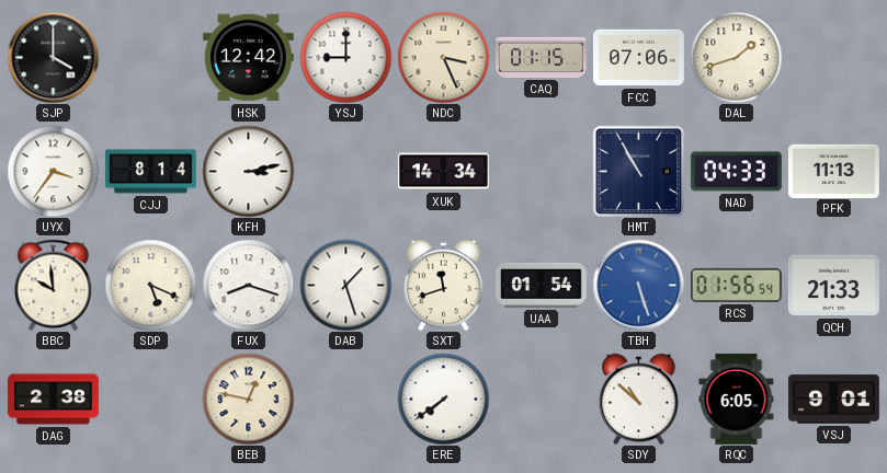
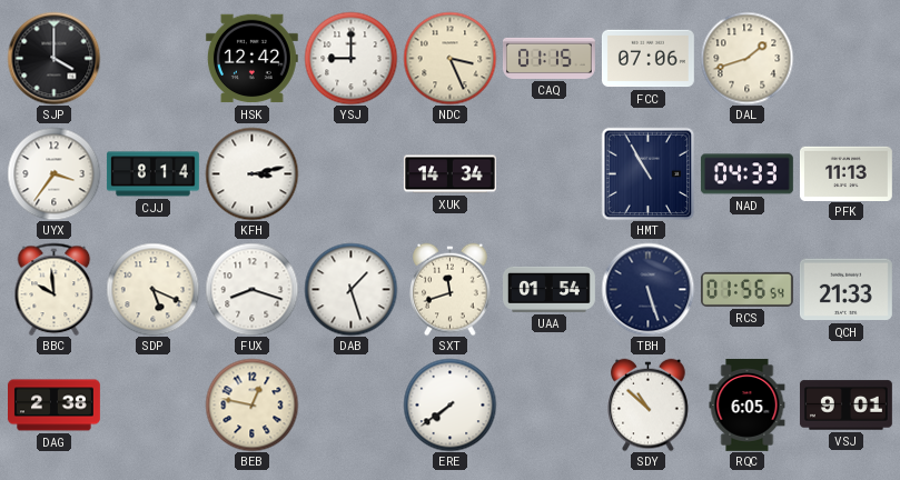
TBH dial: blue -> navy
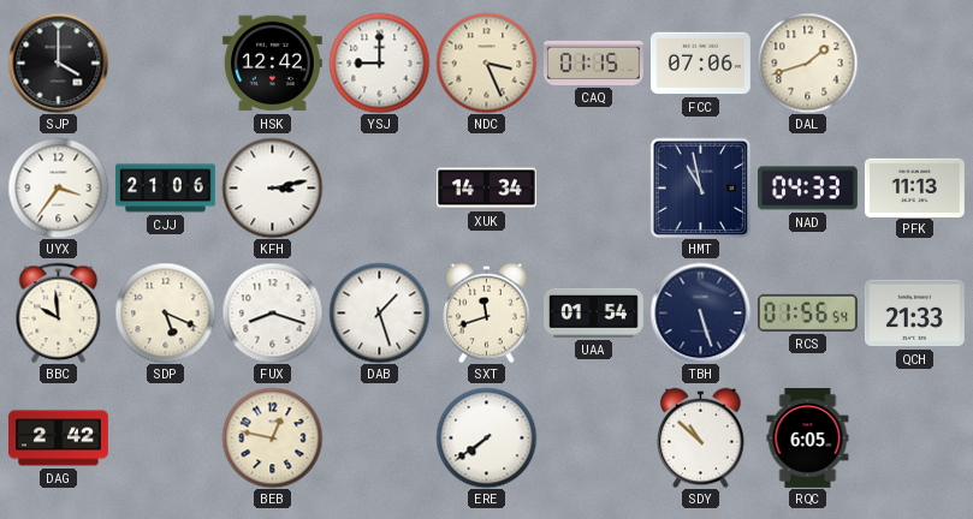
CJJ: 8:14 -> 21:06
HMT: 10:55 -> 10:58
DAG: 2:38 -> 2:42
VSJ: 9:01 -> none
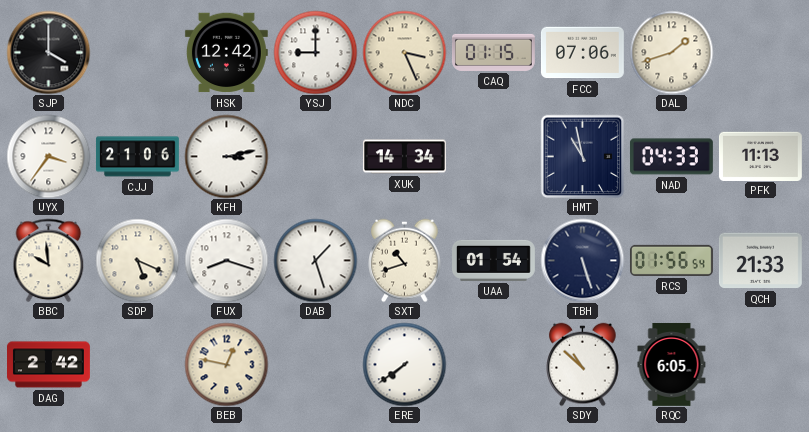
SXT: 11:42 -> 10:42
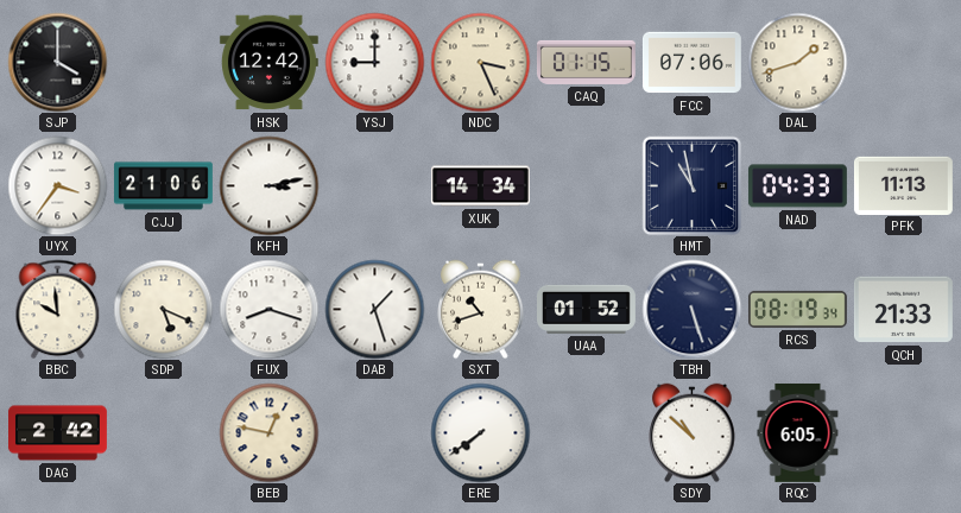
UAA: 01:54 -> 01:52
RCS: 01:56 -> 08:19
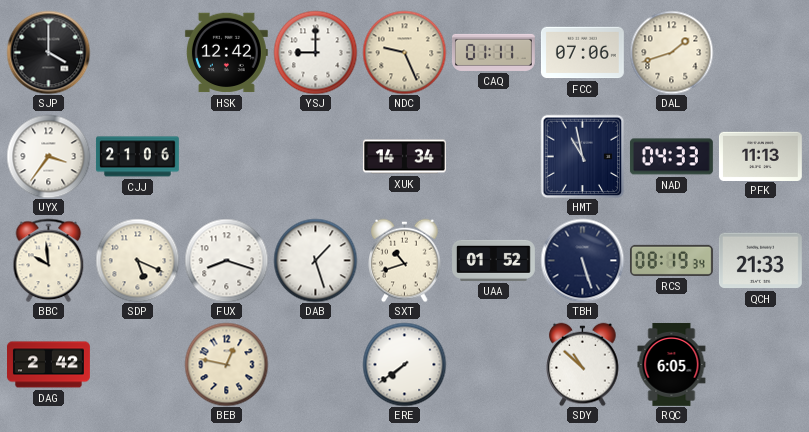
NDC: 3:26 -> 9:26
CAQ: 01:15 -> 01:11
KFH: 3:13 -> none
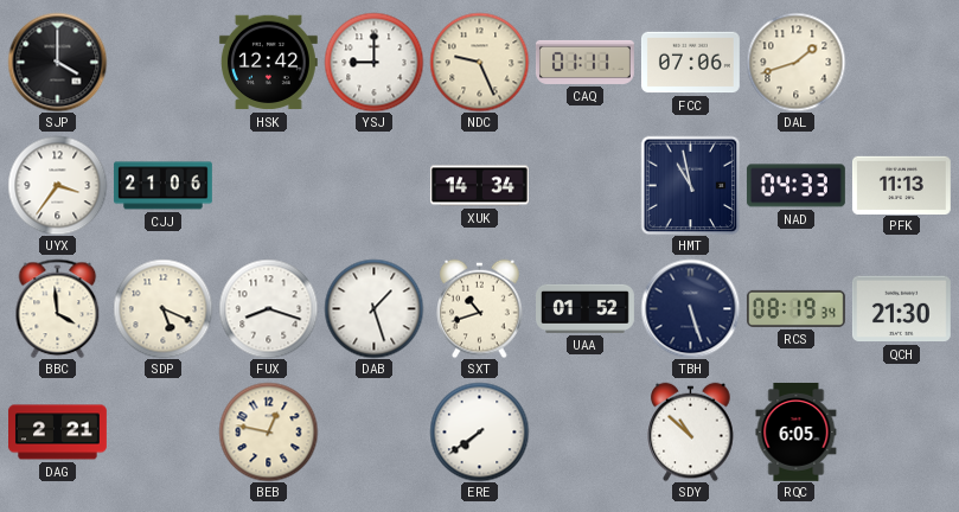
BBC: 9:59 -> 3:59
QCH: 21:33 -> 21:30
DAG: 2:42 -> 2:21
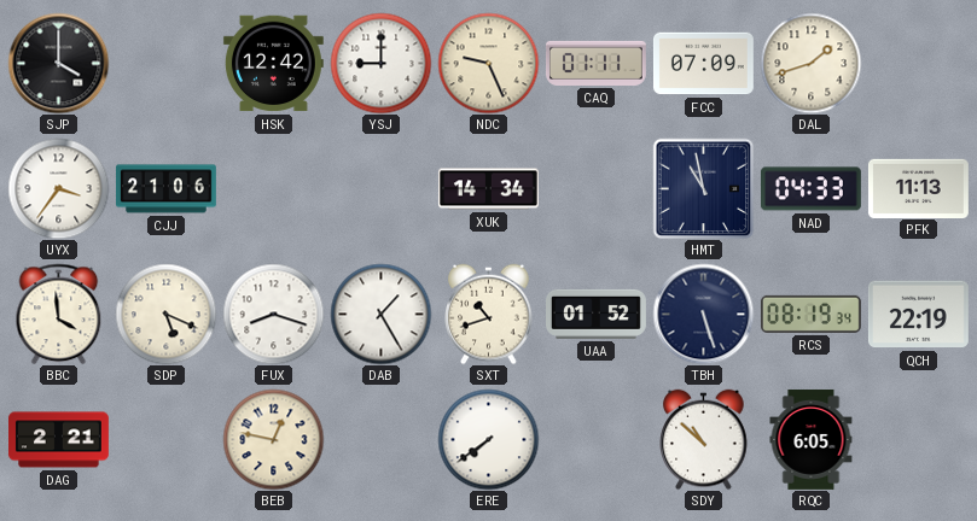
FCC: 07:06 -> 07:09
DAB: 1:27 -> 1:25
QCH: 21:30 -> 22:19
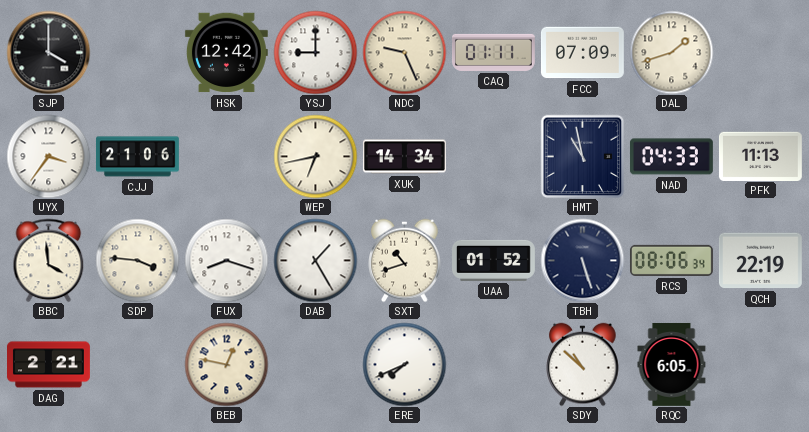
WEP: none -> 6:43
SDP: 5:19 -> 3:46
RCS: 08:19 -> 08:06
ERE: 7:39 -> 7:41
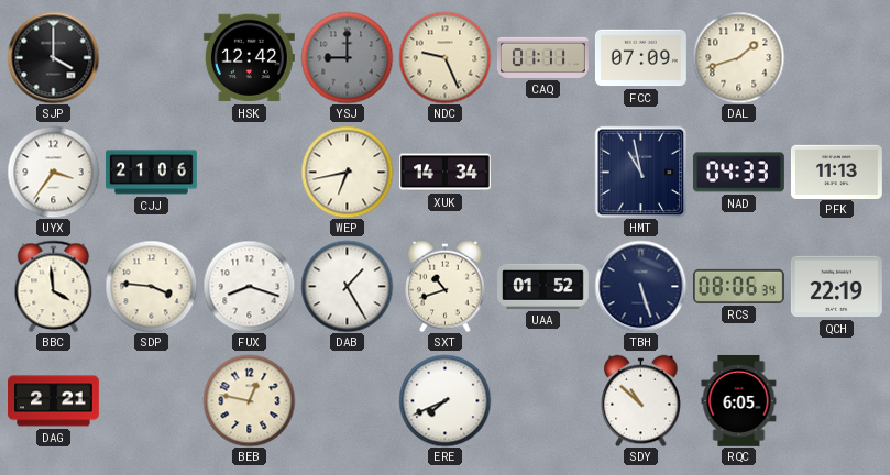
YSJ dial: white -> grey
